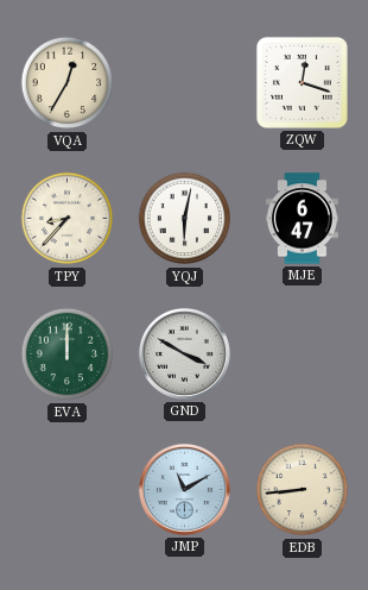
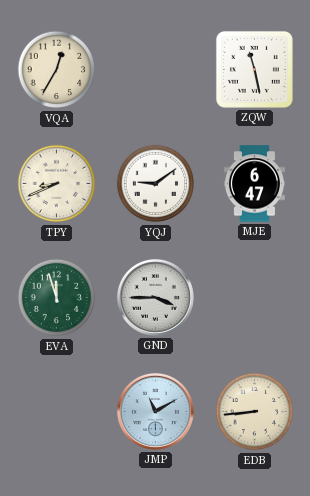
ZQW: 12:18 -> 11:28
TPY: 8:37 -> 8:41
YQJ: 6:02 -> 9:09
EVA: 12:00 -> 11:57
GND: 3:50 -> 3:45
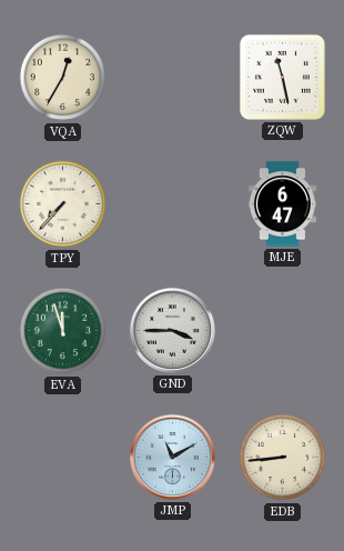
TPY: 8:41 -> 7:37
YQJ: 9:09 -> none
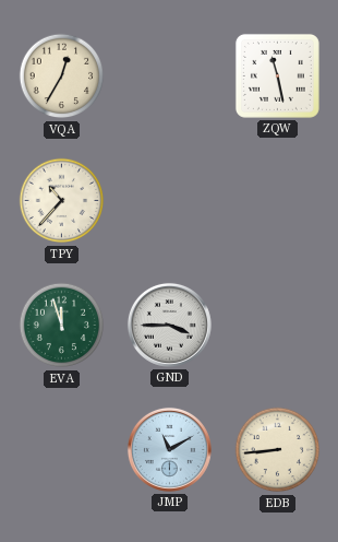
TPY: 7:37 -> 10:37
MJE: 6:47 -> none
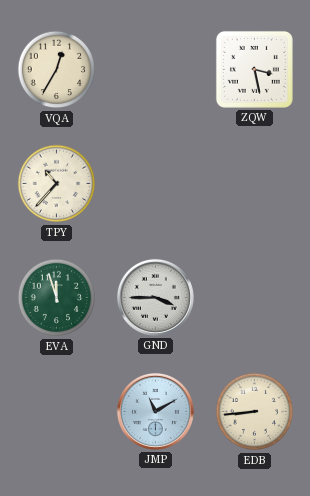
ZQW: 11:28 -> 3:28
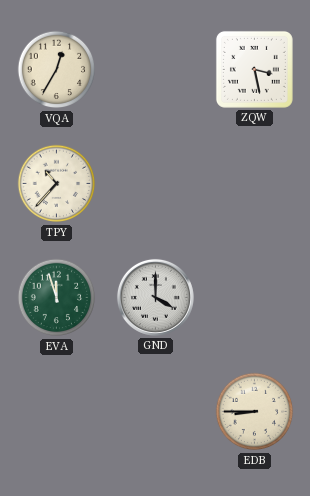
GND: 3:45 -> 4:00
JMP: 11:10 -> none
EDB: 8:44 -> 8:45
